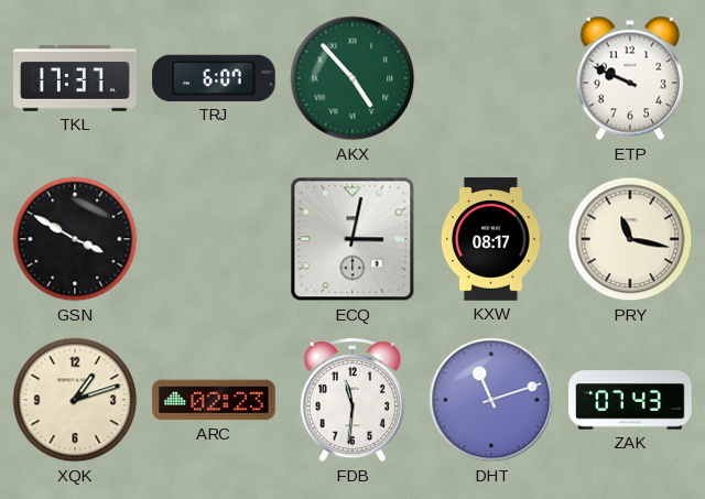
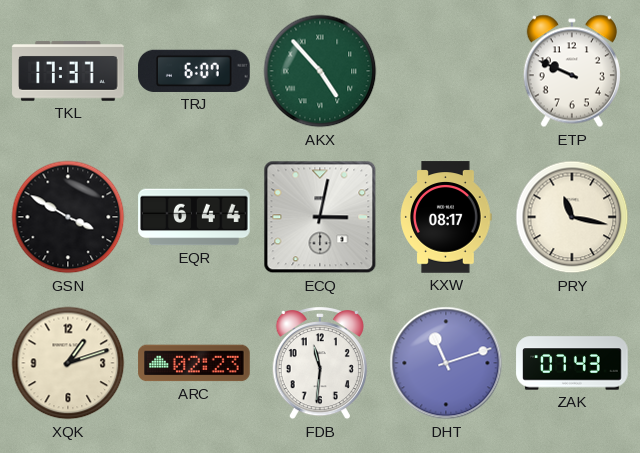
EQR: none -> 6:44
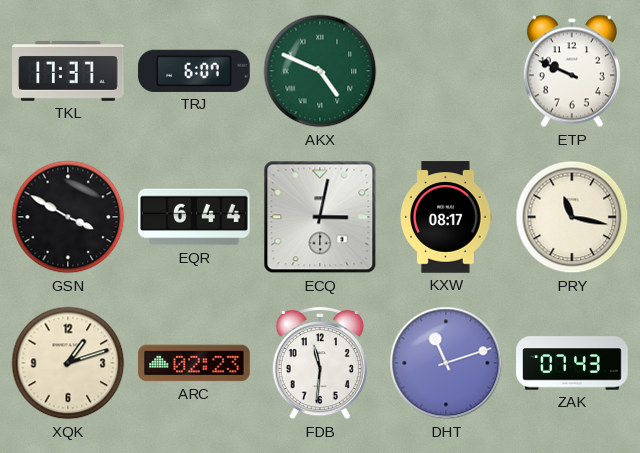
AKX: 4:53 -> 4:49
